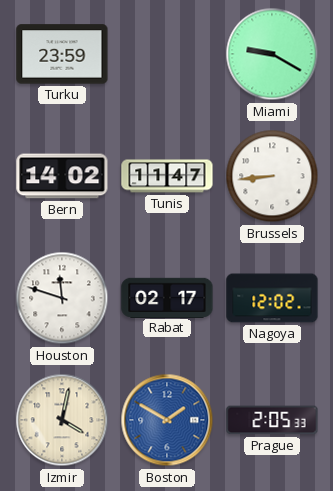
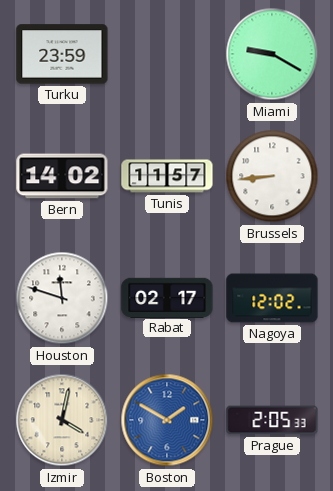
Tunis: 11:47 -> 11:57
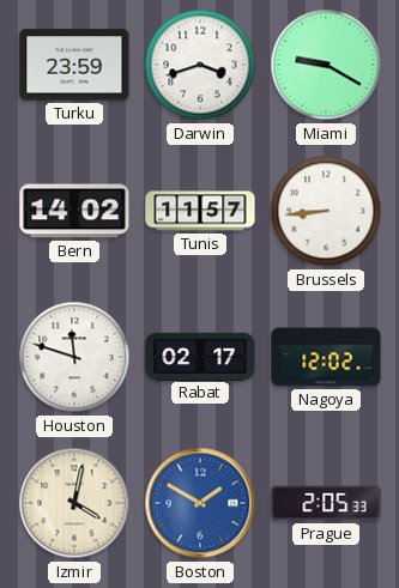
Darwin: none -> 3:42
